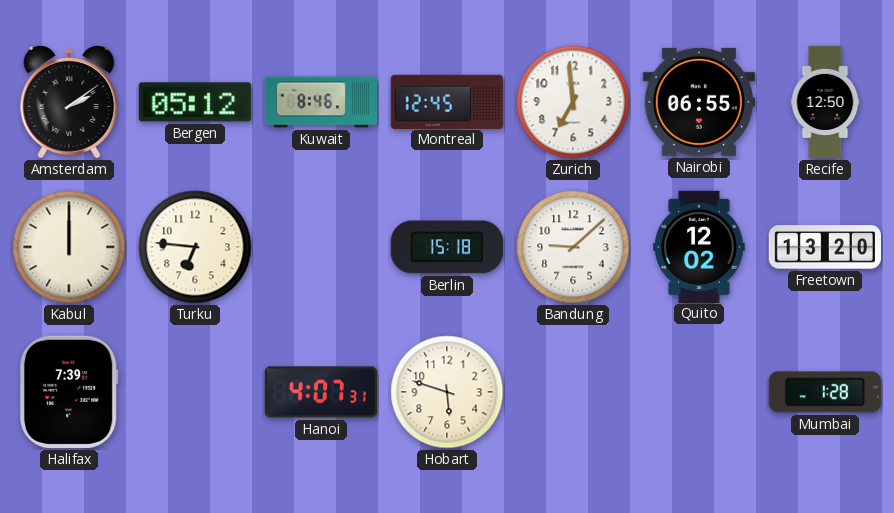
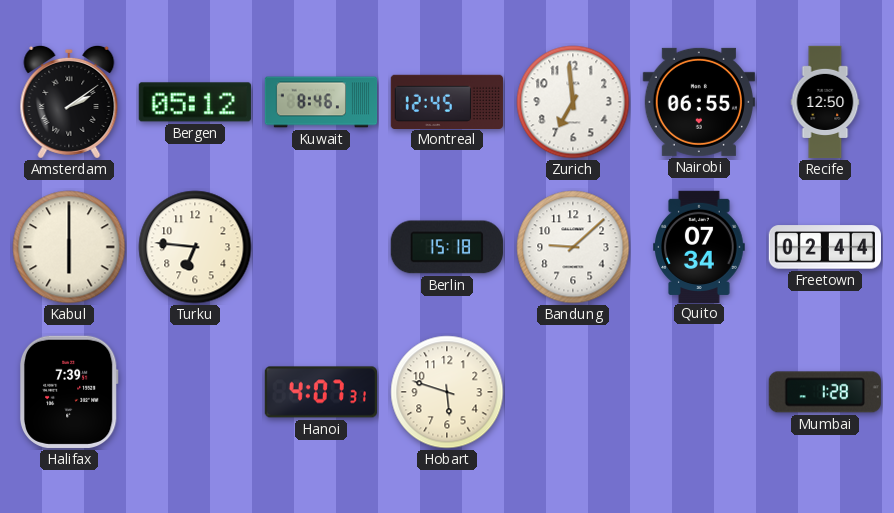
Kabul: 12:00 -> 6:00
Quito: 12:02 -> 07:34
Freetown: 13:20 -> 02:44
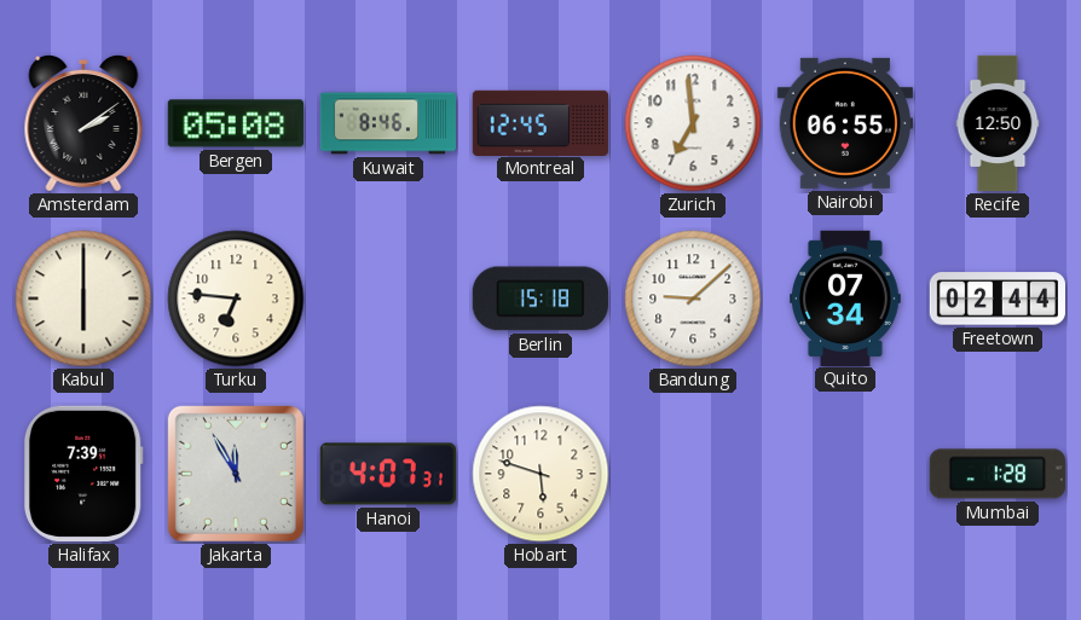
Bergen: 05:12 -> 05:08
Jakarta: none -> 11:55
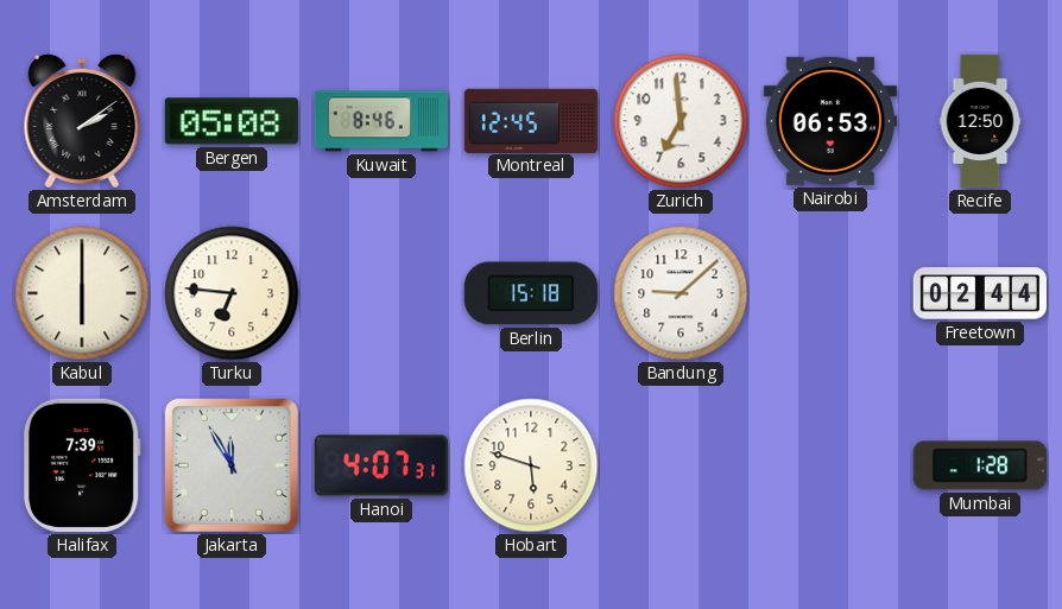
Nairobi: 06:55 -> 06:53
Quito: 07:34 -> none
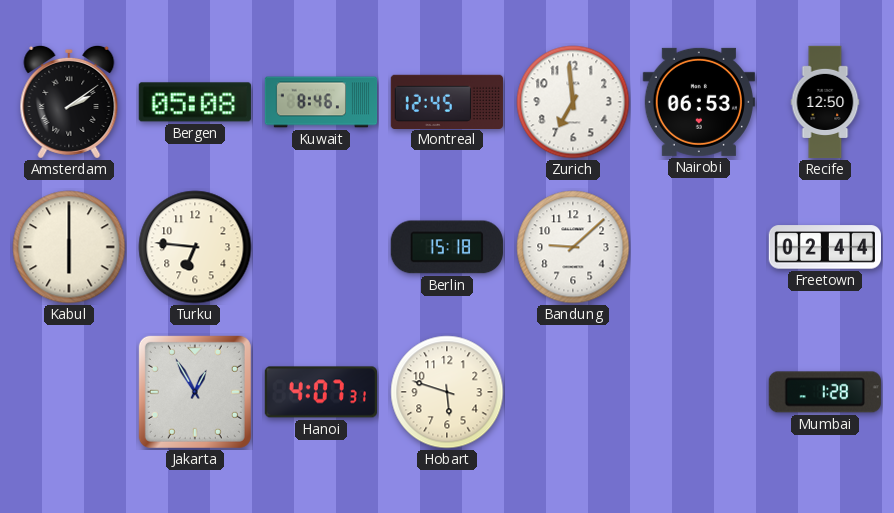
Halifax: 7:39 -> none
Jakarta: 11:55 -> 12:55
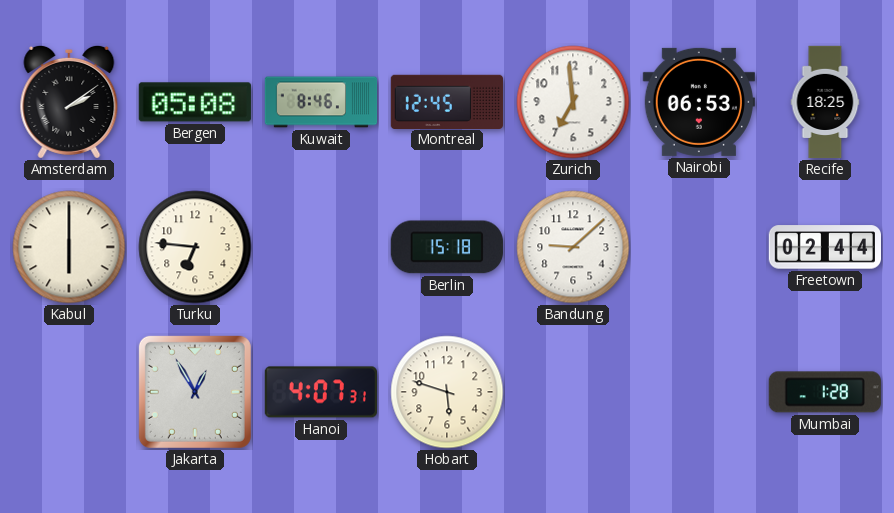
Recife: 12:50 -> 18:25
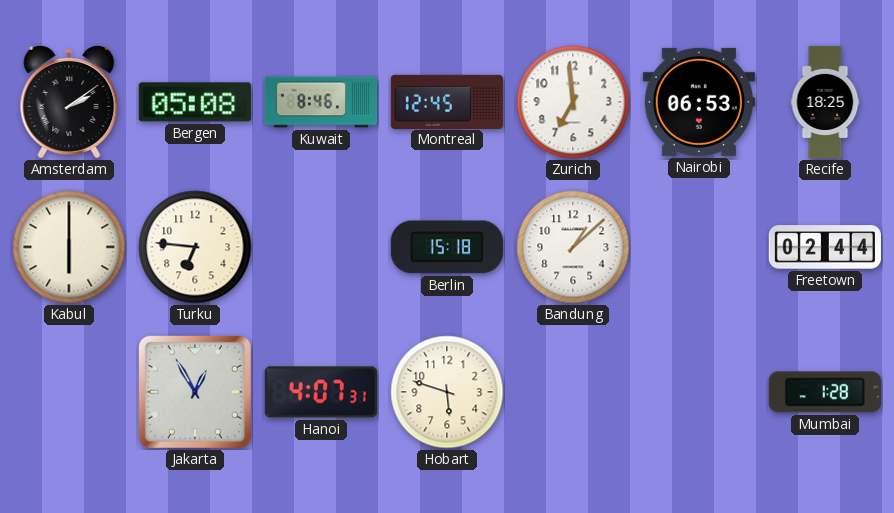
Bandung: 9:08 -> 1:08
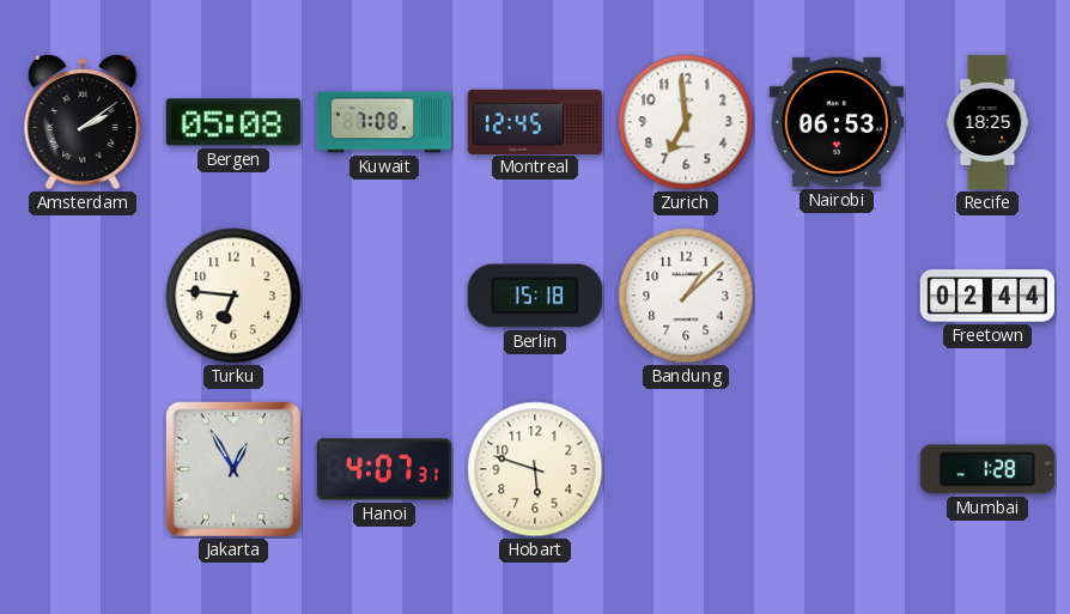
Kuwait: 8:46 -> 7:08
Kabul: 6:00 -> none
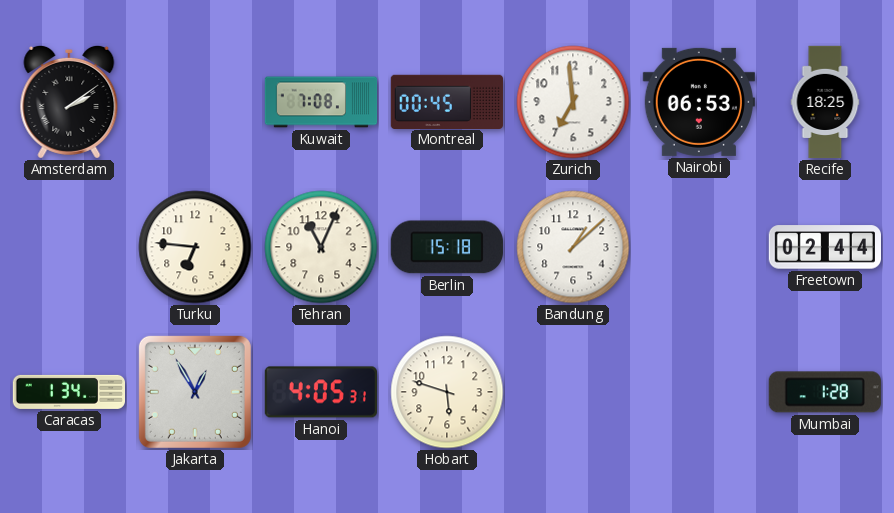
Bergen: 05:08 -> none
Montreal: 12:45 -> 00:45
Tehran: none -> 11:04
Caracas: none -> 1:34
Hanoi: 4:07 -> 4:05
